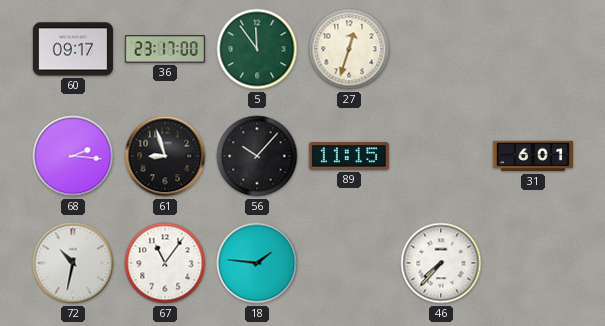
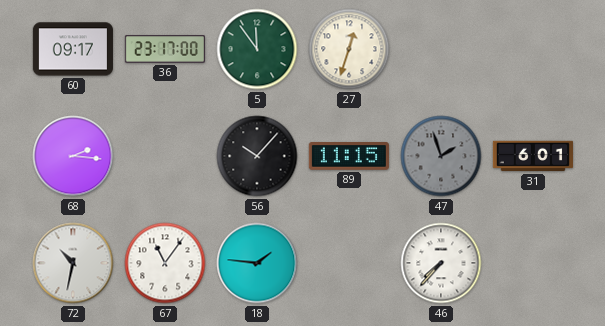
61: 8:57 -> none
47: none -> 1:57
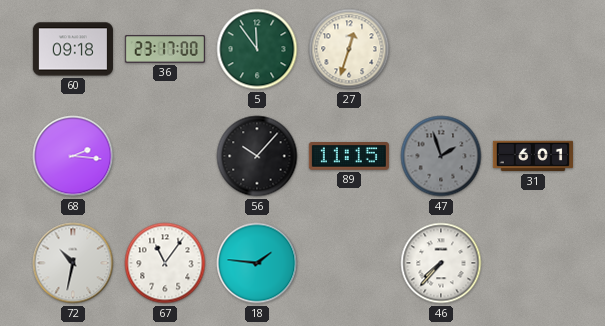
60: 09:17 -> 09:18
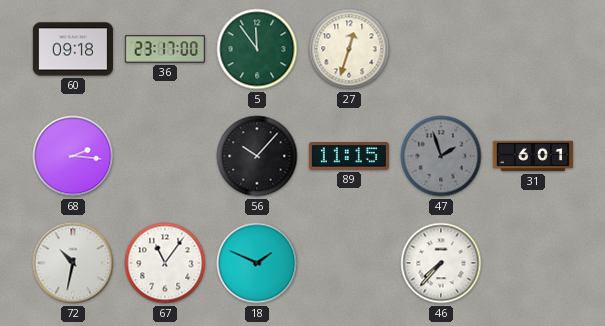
18: 1:46 -> 1:49
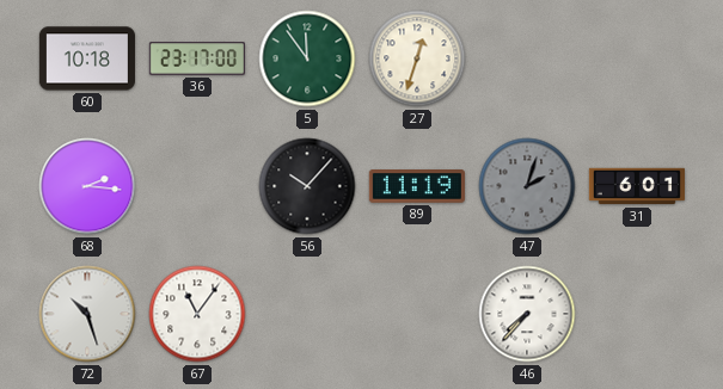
60: 09:18 -> 10:18
89: 11:15 -> 11:19
47: 1:57 -> 2:03
72: 10:32 -> 10:27
18: 1:49 -> none
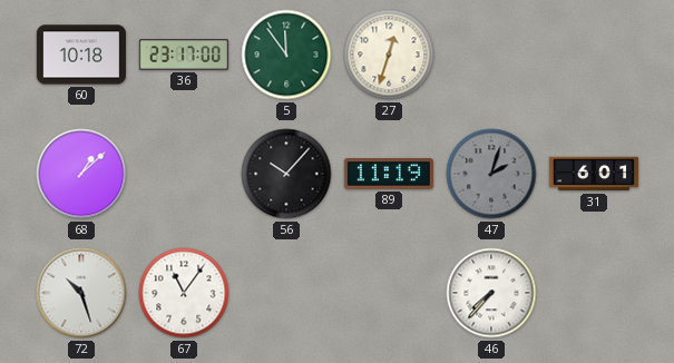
68: 2:16 -> 1:08
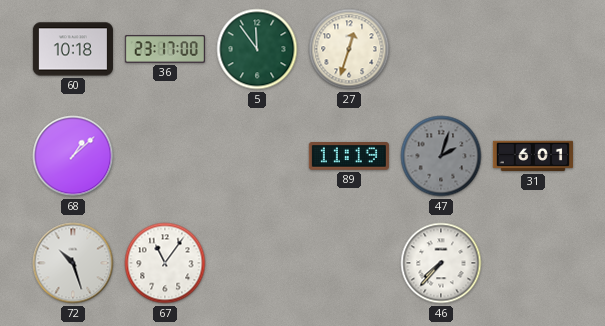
56: 10:07 -> none
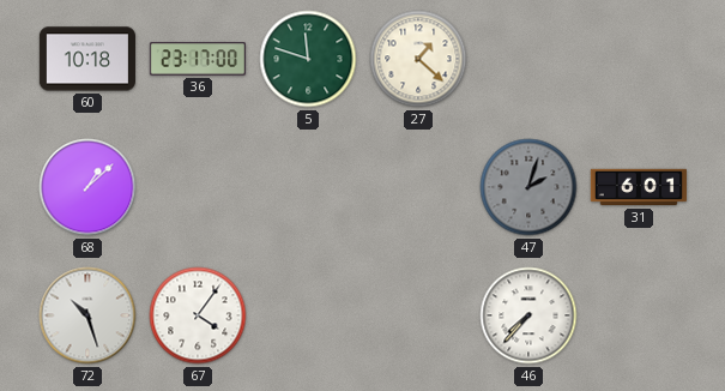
5: 11:54 -> 11:48
27: 12:33 -> 1:22
89: 11:19 -> none
67: 11:06 -> 4:06
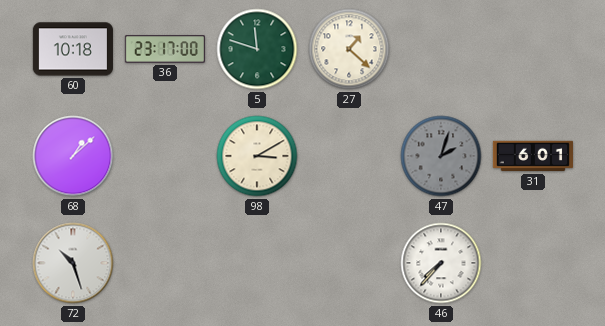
98: none -> 3:10
67: 4:06 -> none
